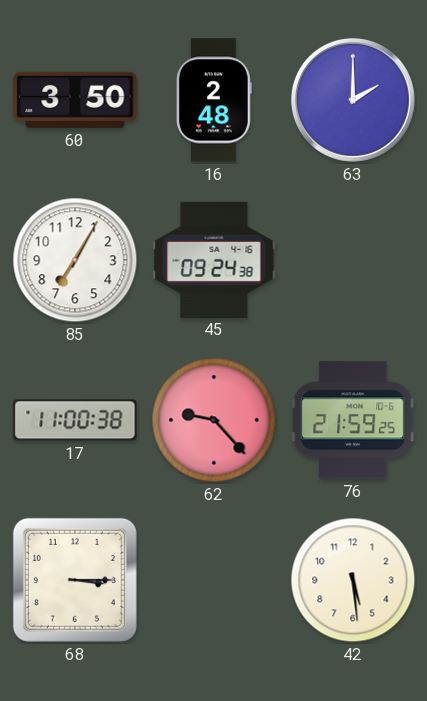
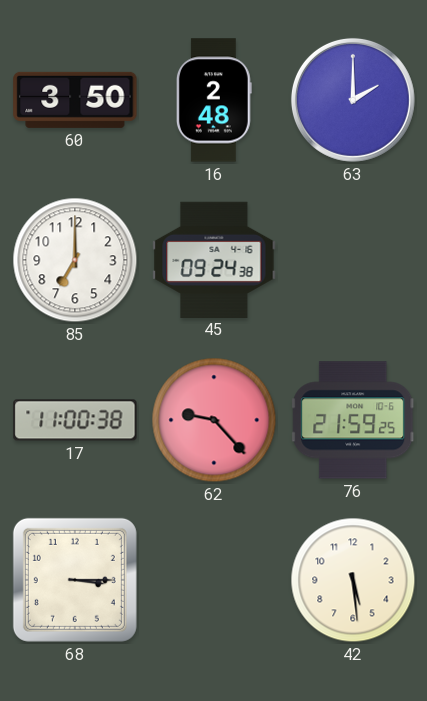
85: 7:05 -> 7:00
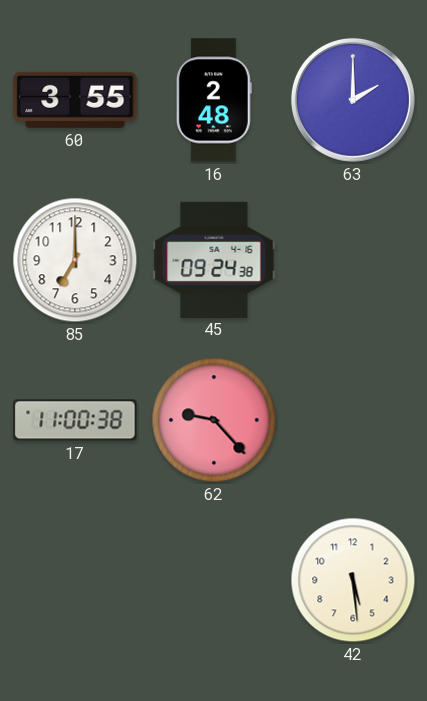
60: 3:50 -> 3:55
76: 21:59 -> none
68: 3:15 -> none
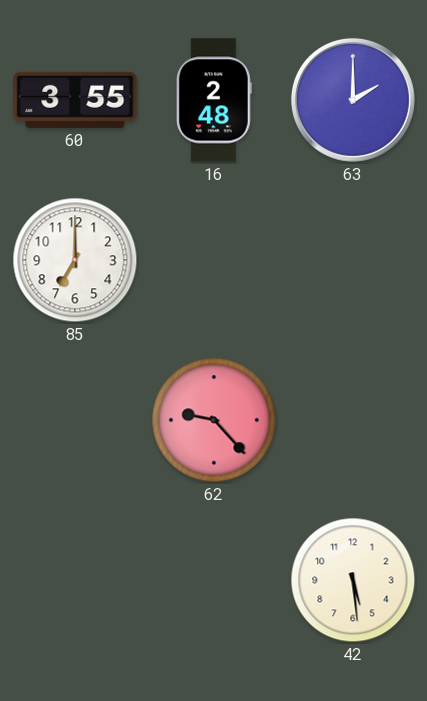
45: 09:24 -> none
17: 11:00 -> none
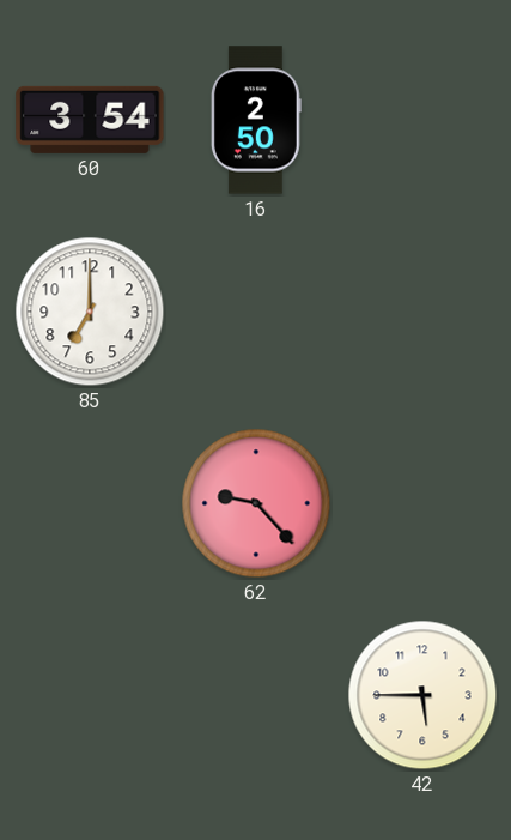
60: 3:55 -> 3:54
16: 2:48 -> 2:50
63: 2:00 -> none
42: 5:29 -> 5:45
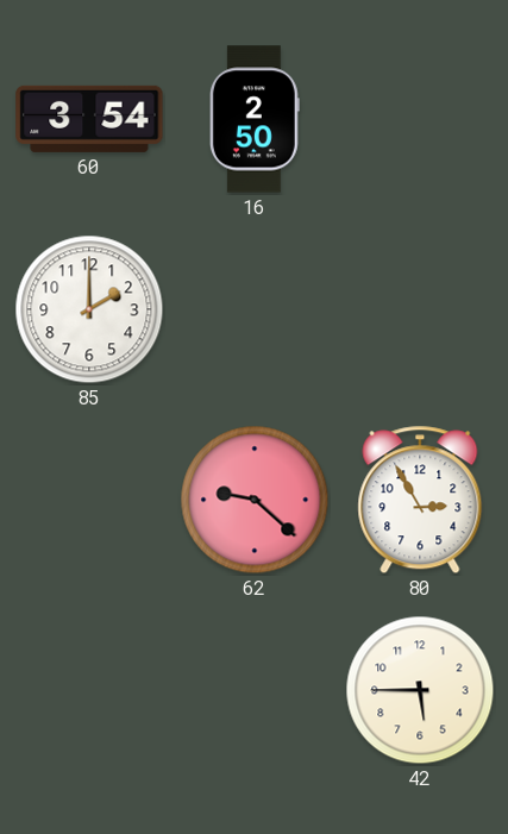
85: 7:00 -> 2:00
62: 9:23 -> 9:22
80: none -> 2:55
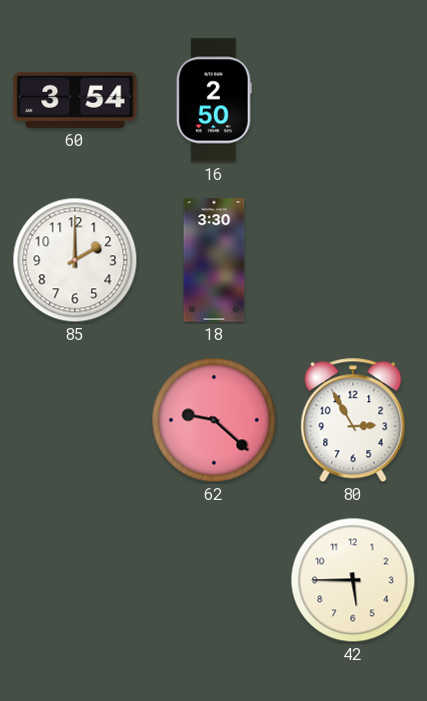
18: none -> 3:30
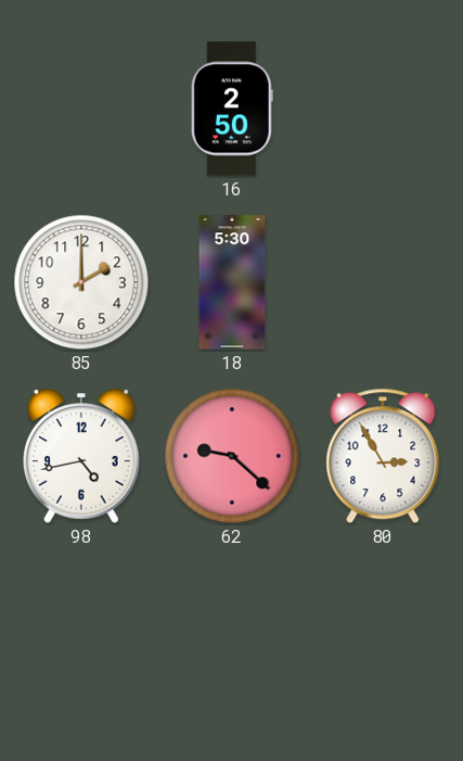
60: 3:54 -> none
18: 3:30 -> 5:30
98: none -> 4:43
42: 5:45 -> none
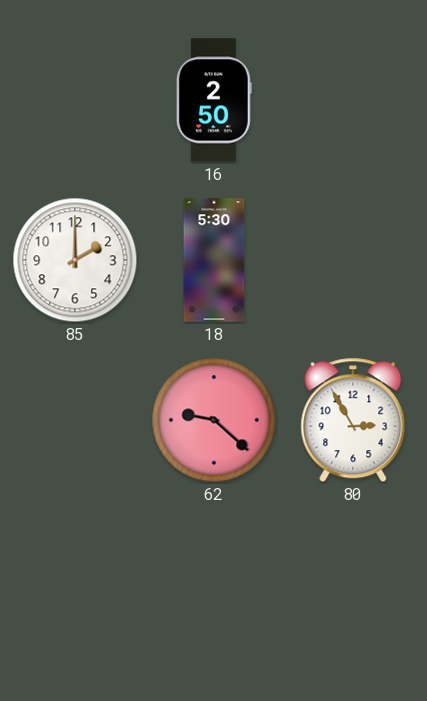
98: 4:43 -> none
